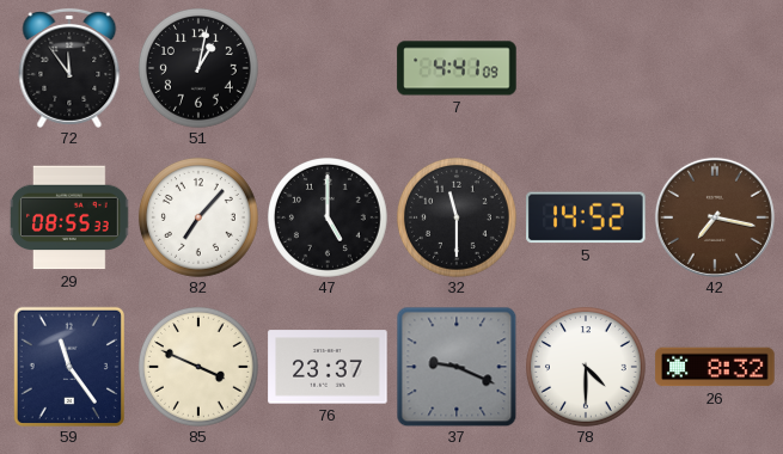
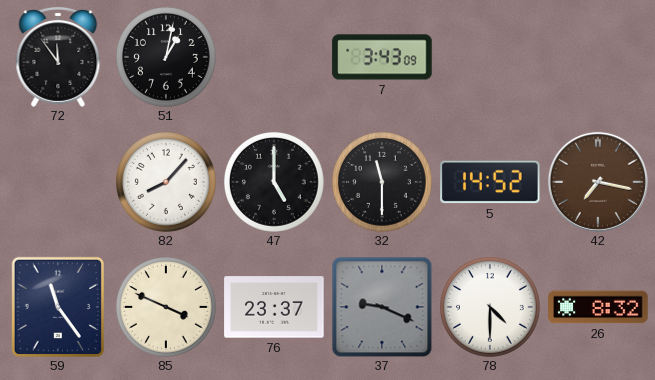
7: 4:41 -> 3:43
29: 08:55 -> none
82: 7:07 -> 8:07
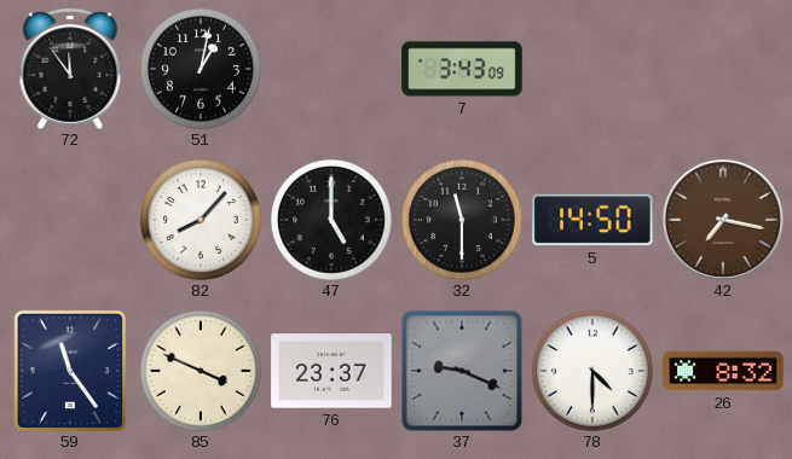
5: 14:52 -> 14:50
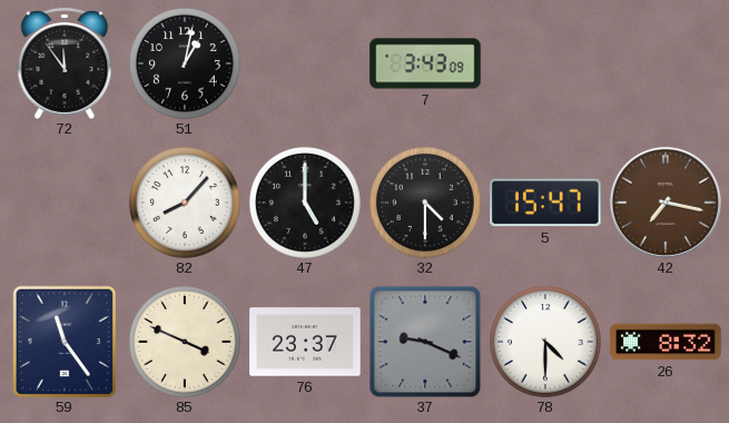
32: 11:30 -> 4:30
5: 14:50 -> 15:47
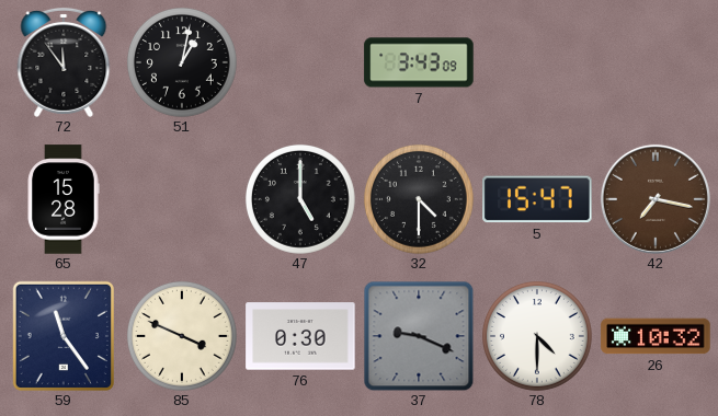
65: none -> 15:28
82: 8:07 -> none
76: 23:37 -> 0:30
26: 8:32 -> 10:32
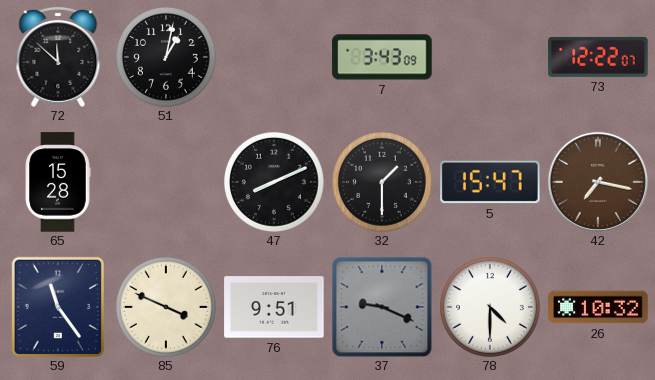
72: 11:54 -> 11:52
73: none -> 12:22
47: 5:00 -> 8:11
32: 4:30 -> 1:30
76: 0:30 -> 9:51
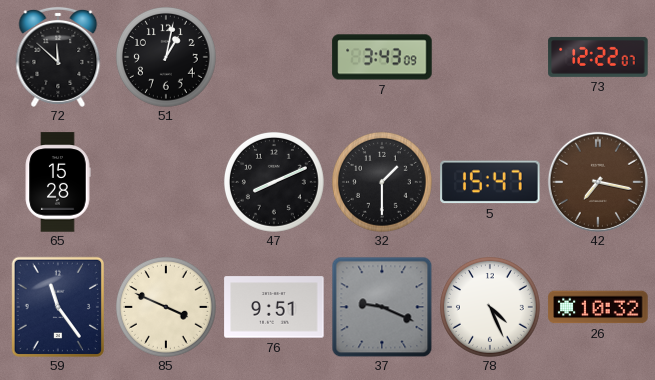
78: 4:30 -> 4:26
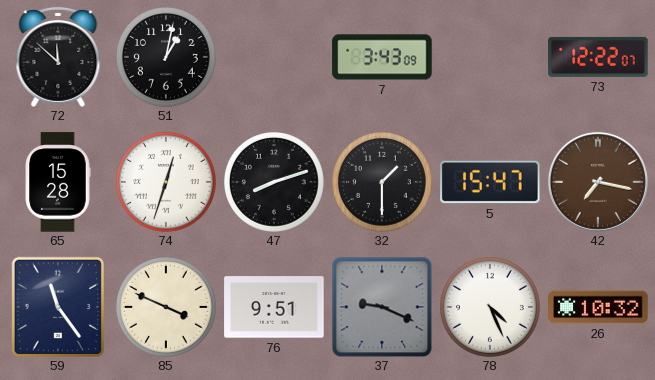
74: none -> 12:33
47: 8:11 -> 8:12
